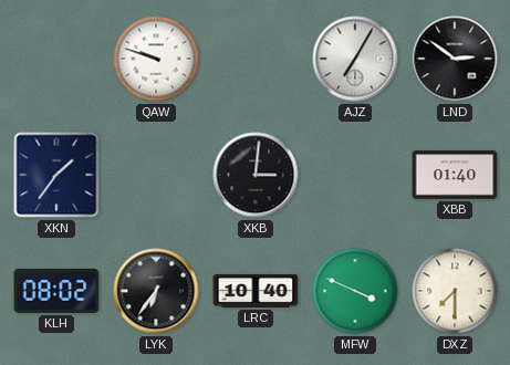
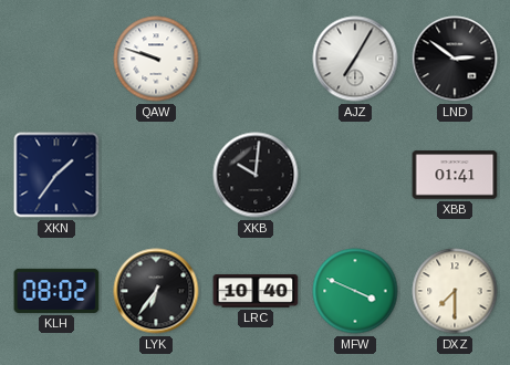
XKB: 3:01 -> 10:01
XBB: 01:40 -> 01:41
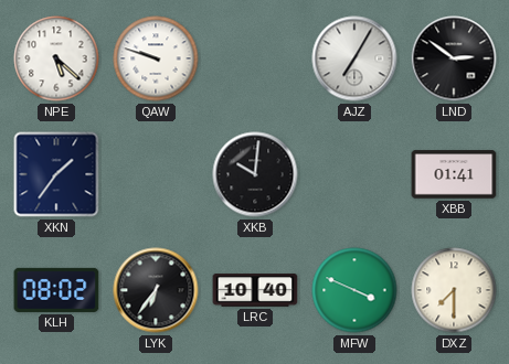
NPE: none -> 5:22
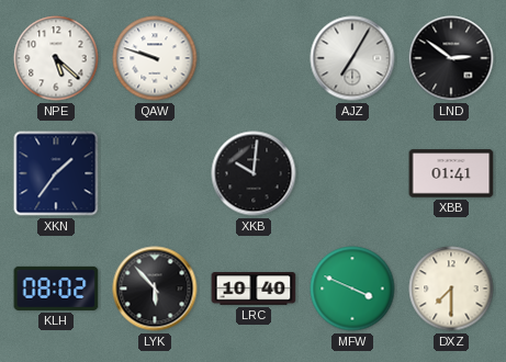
LYK: 6:36 -> 5:53
